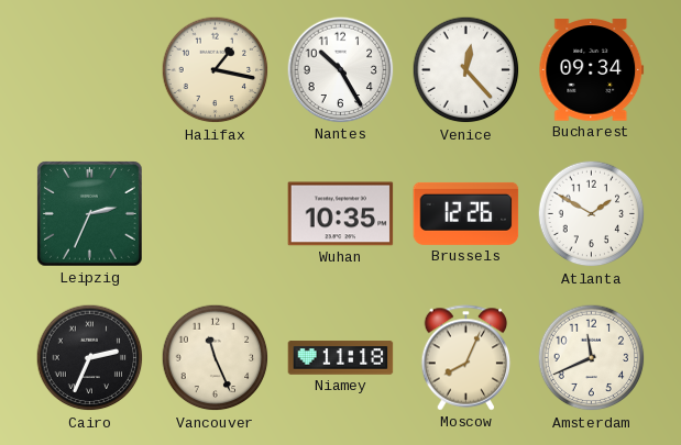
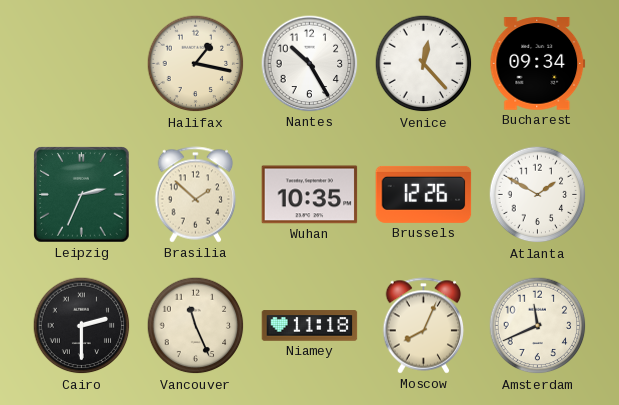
Brasilia: none -> 1:52
Cairo: 2:34 -> 2:30
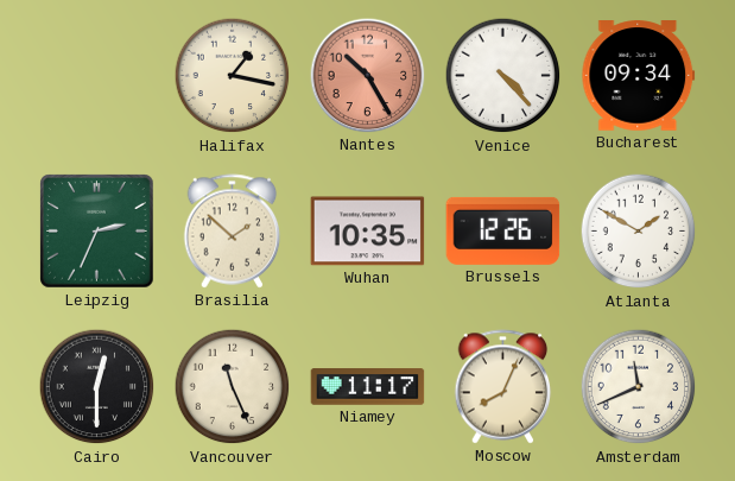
Nantes dial: white -> salmon
Venice: 12:23 -> 4:23
Cairo: 2:30 -> 12:30
Niamey: 11:18 -> 11:17
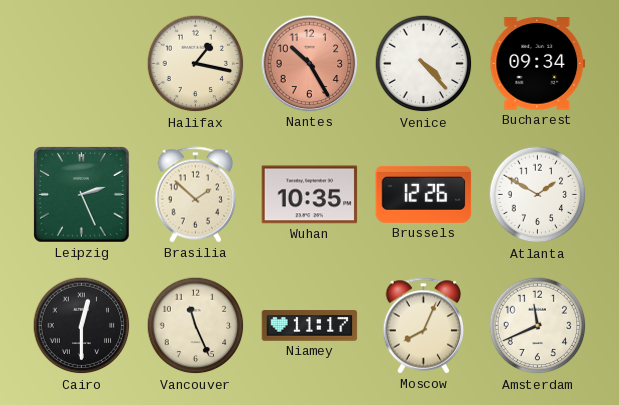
Leipzig: 2:34 -> 2:26
